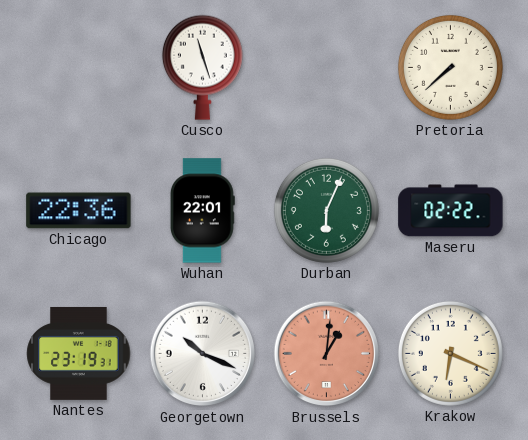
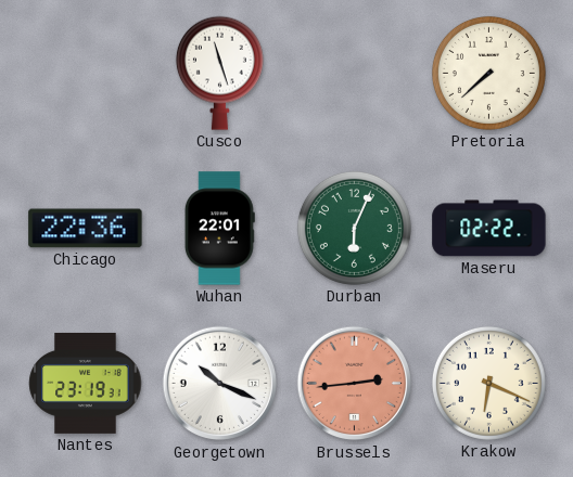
Brussels: 1:01 -> 2:44
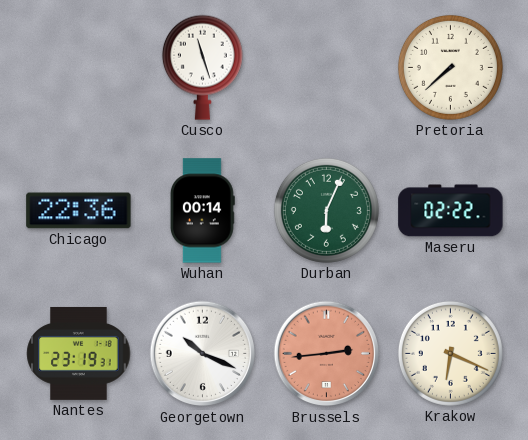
Wuhan: 22:01 -> 00:14
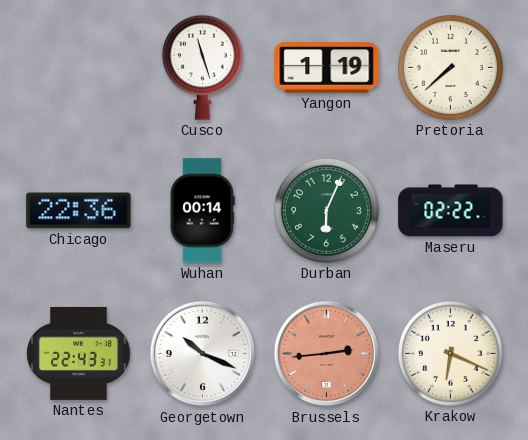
Yangon: none -> 1:19
Nantes: 23:19 -> 22:43
